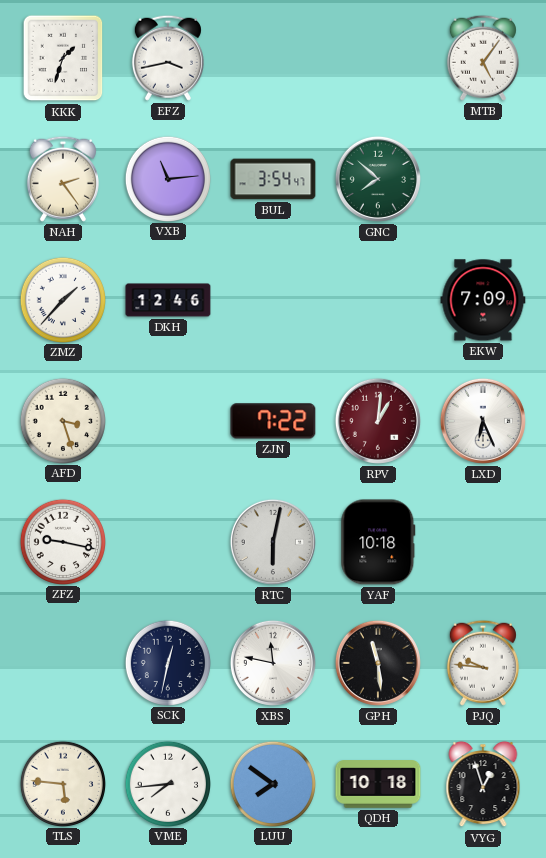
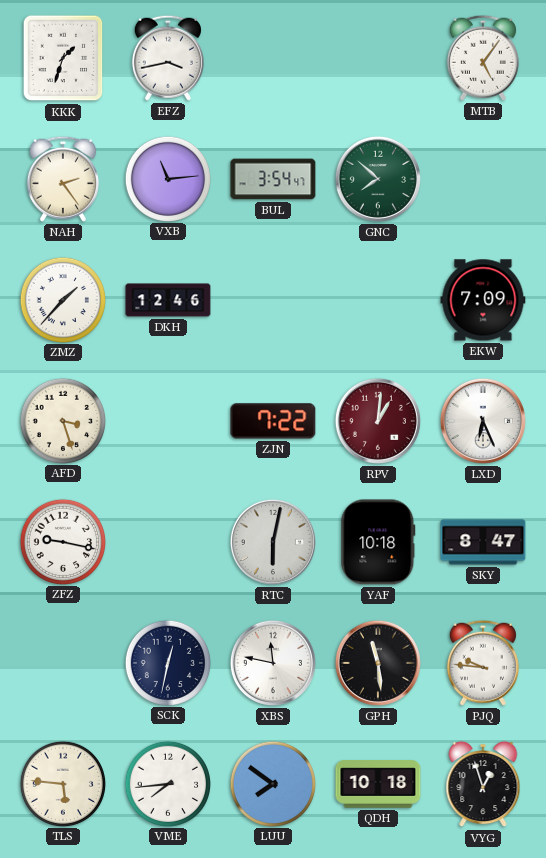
SKY: none -> 8:47
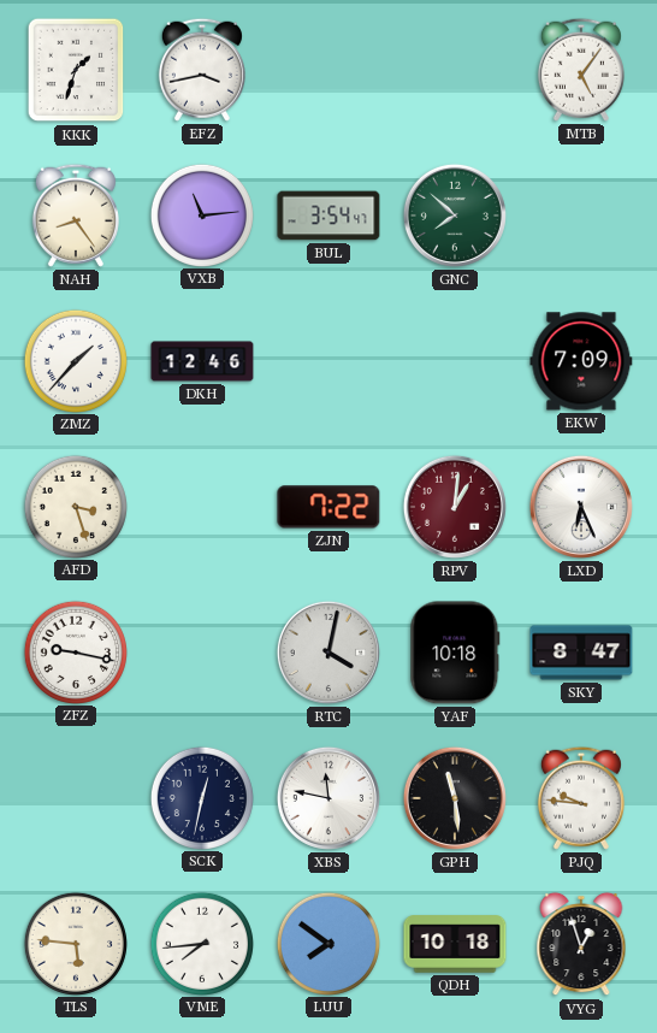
NAH: 2:24 -> 8:24
RTC: 6:02 -> 4:02
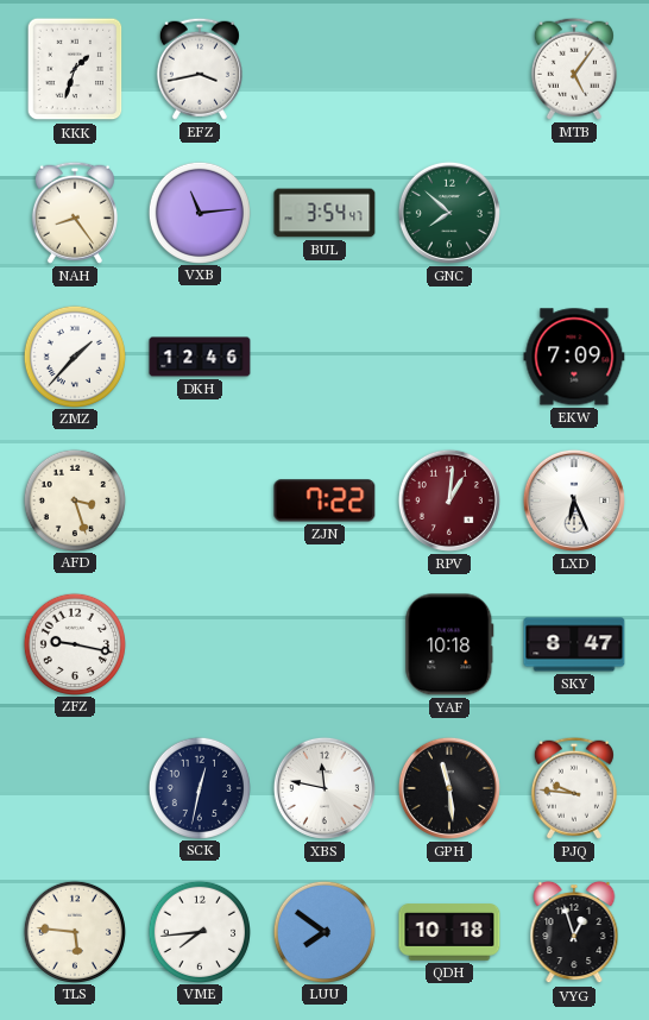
RTC: 4:02 -> none
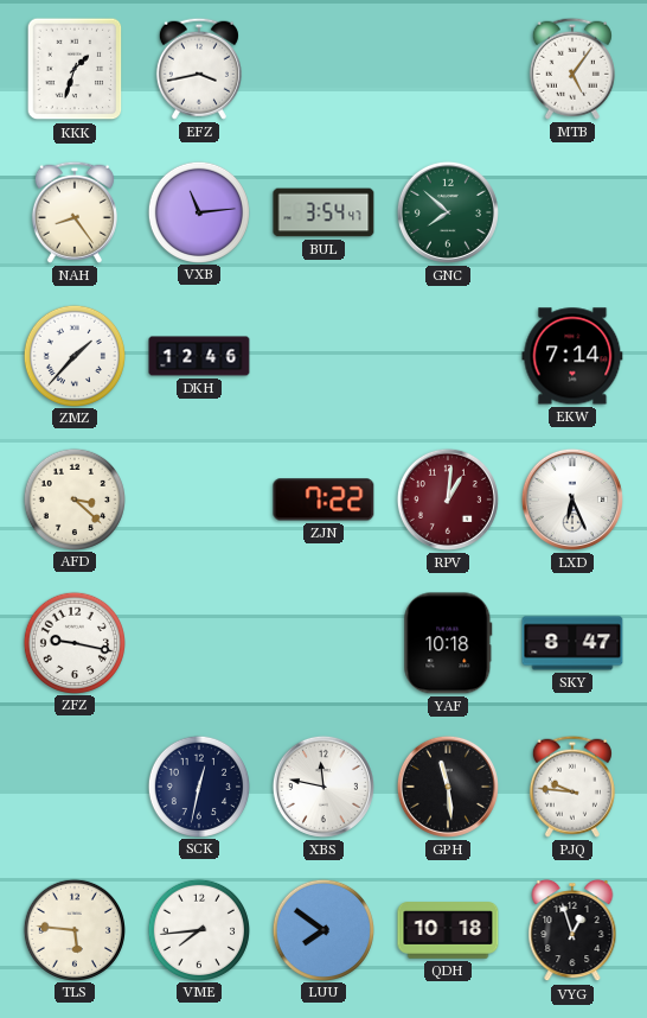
EKW: 7:09 -> 7:14
AFD: 3:27 -> 3:22
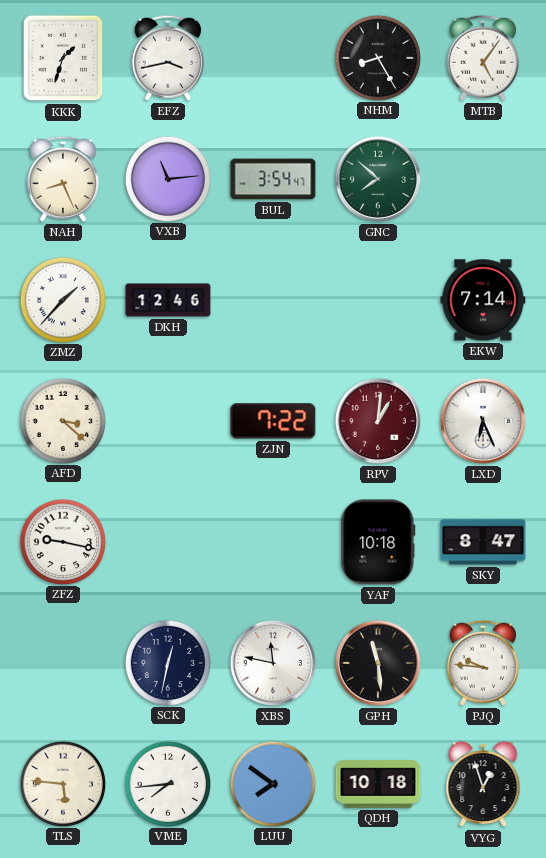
NHM: none -> 8:25
NAH: 8:24 -> 8:26
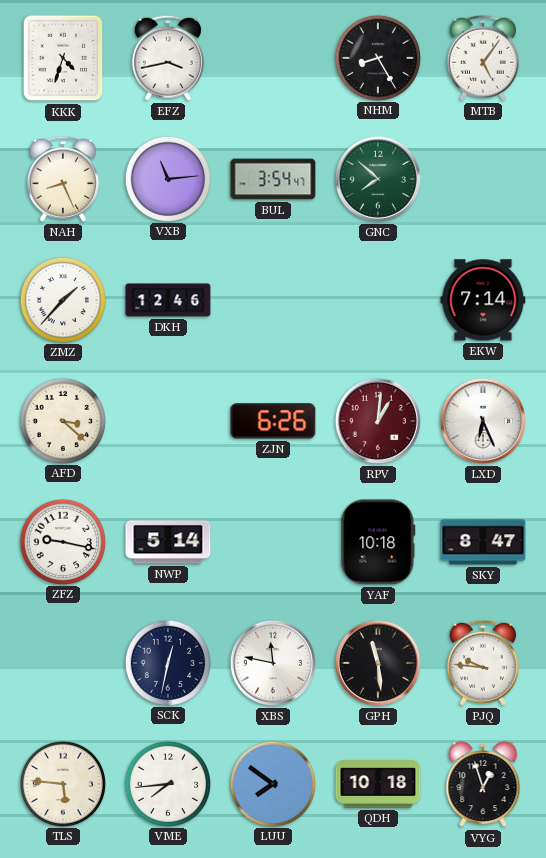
KKK: 1:33 -> 4:33
ZJN: 7:22 -> 6:26
NWP: none -> 5:14
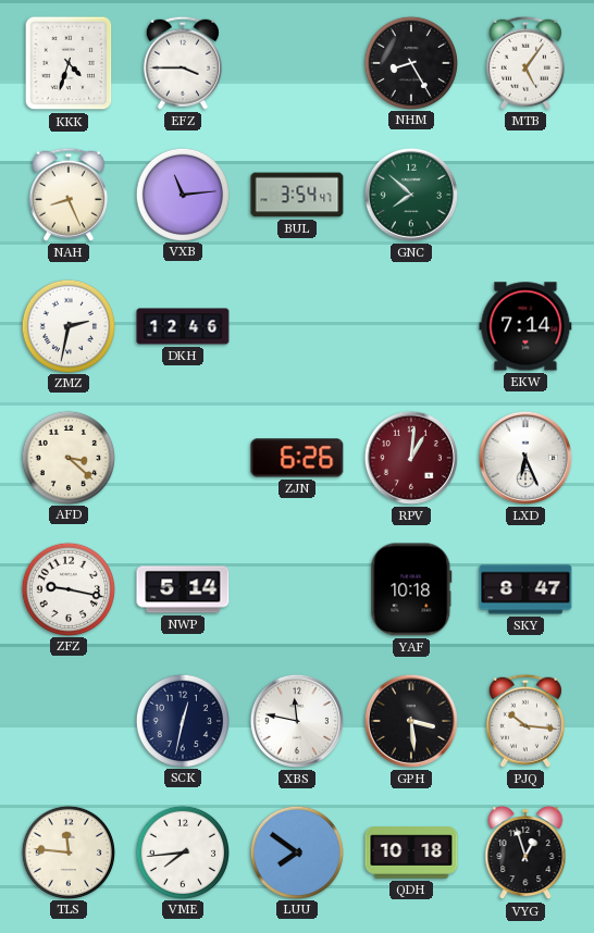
EFZ: 3:43 -> 3:45
ZMZ: 1:37 -> 2:32
GPH: 11:29 -> 3:29
PJQ: 9:46 -> 10:16
TLS: 5:46 -> 11:46
